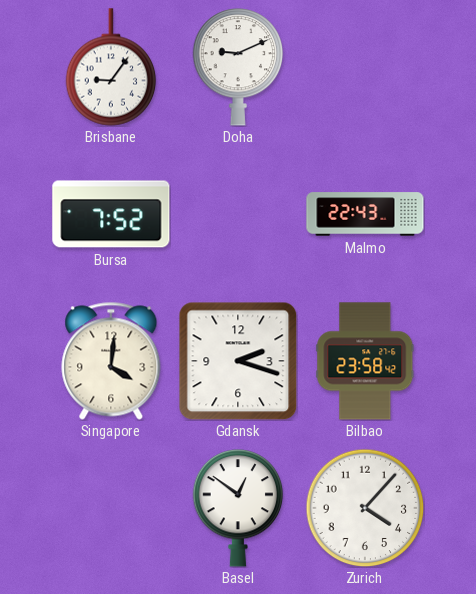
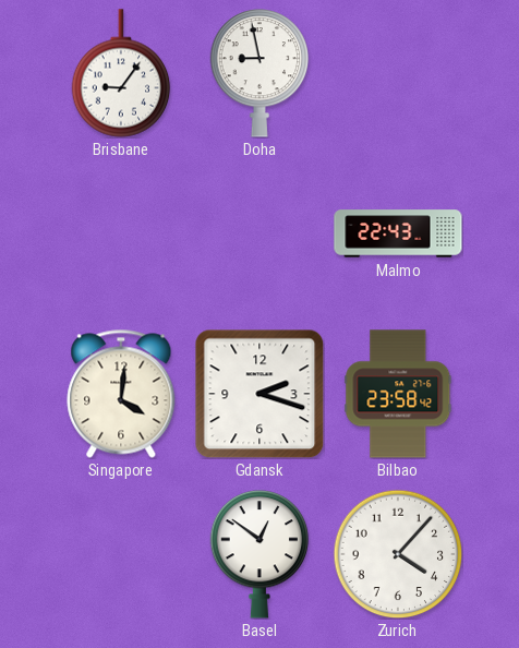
Doha: 9:11 -> 8:58
Bursa: 7:52 -> none
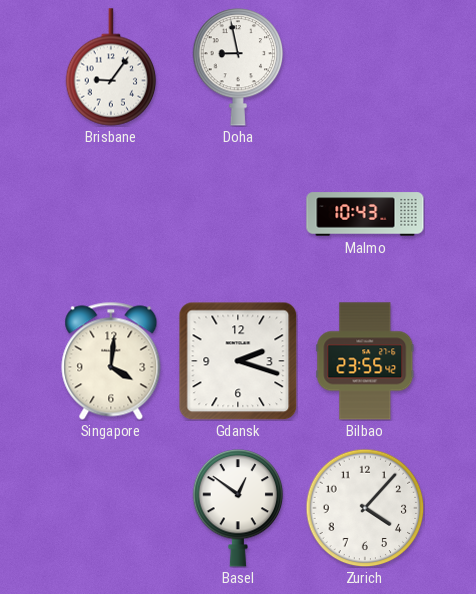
Malmo: 22:43 -> 10:43
Bilbao: 23:58 -> 23:55
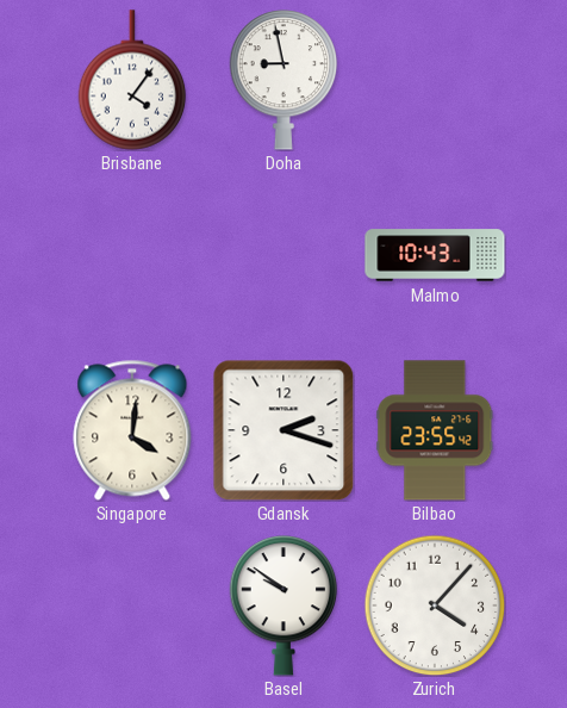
Brisbane: 9:06 -> 4:06
Basel: 12:51 -> 9:51
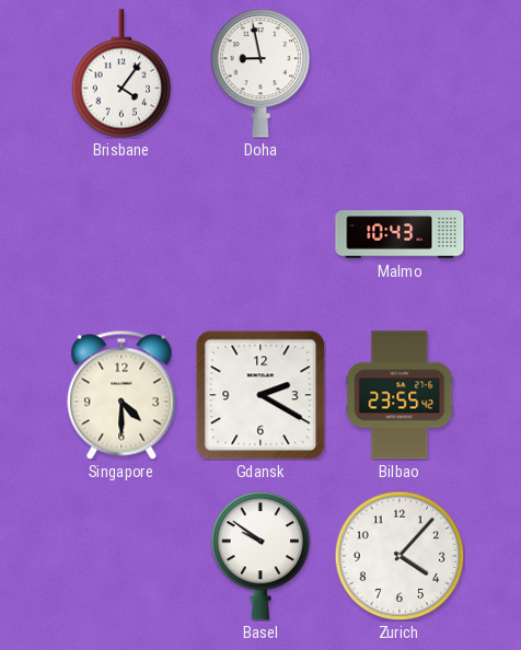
Singapore: 4:01 -> 4:30
Gdansk: 2:18 -> 2:20
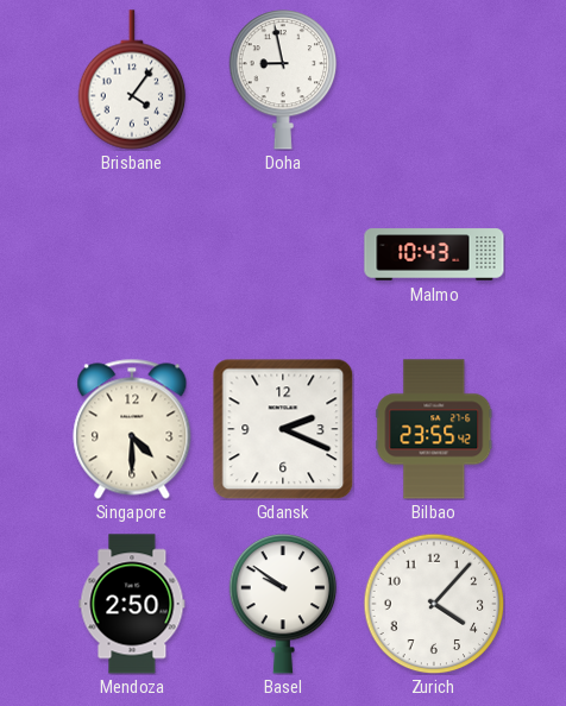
Gdansk: 2:20 -> 2:19
Mendoza: none -> 2:50
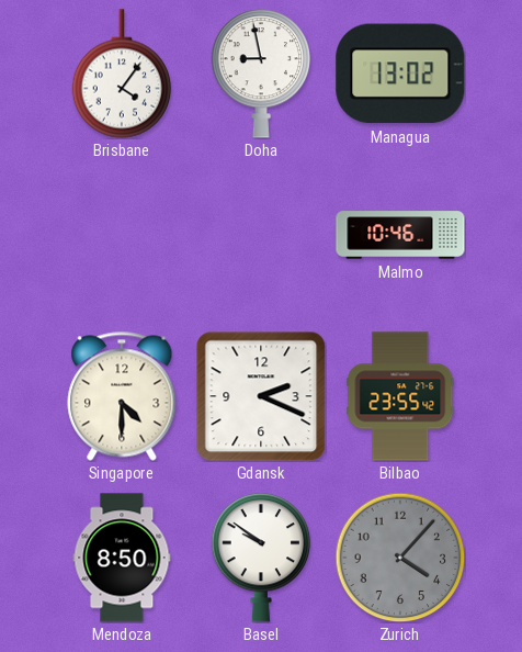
Managua: none -> 13:02
Malmo: 10:43 -> 10:46
Mendoza: 2:50 -> 8:50
Zurich dial: white -> grey
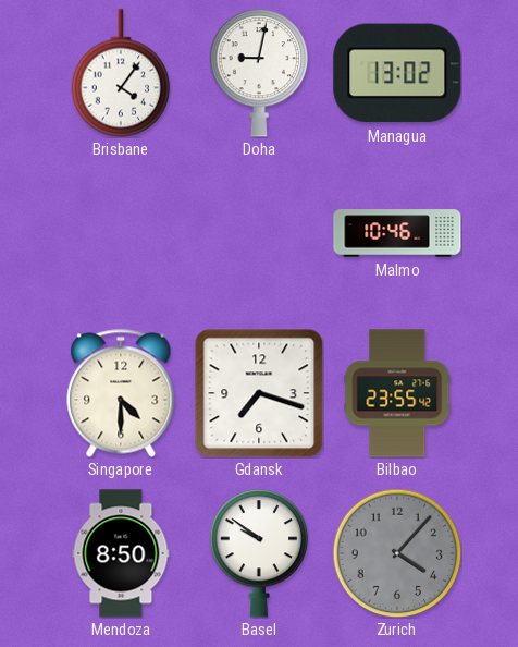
Doha: 8:58 -> 9:02
Gdansk: 2:19 -> 7:18
